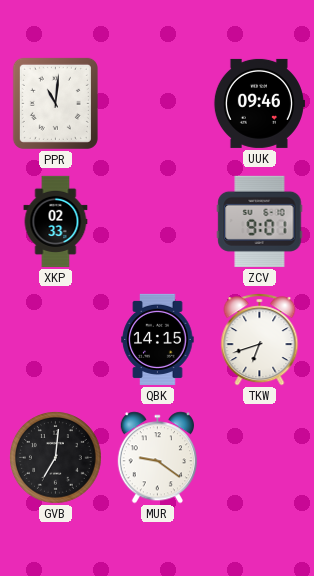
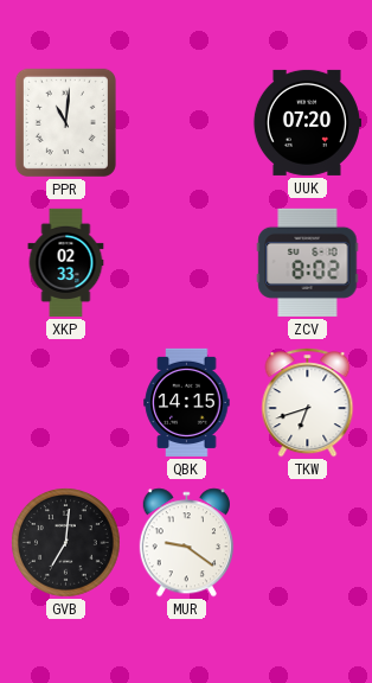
UUK: 09:46 -> 07:20
ZCV: 9:01 -> 8:02
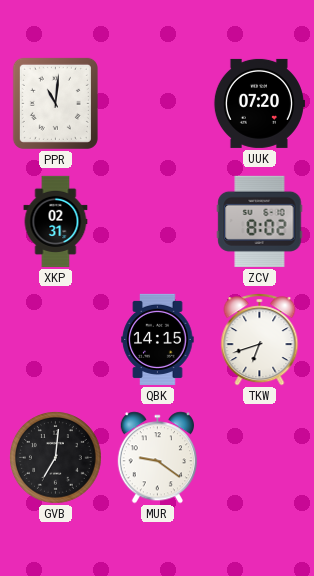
XKP: 02:33 -> 02:31
